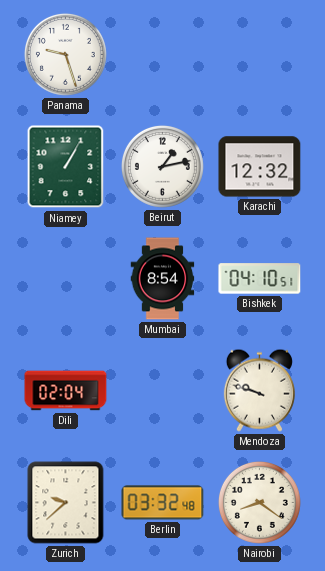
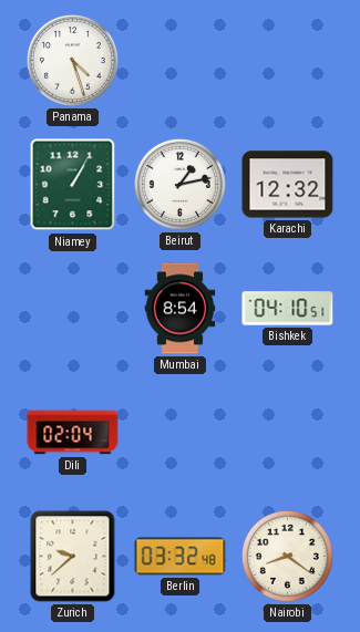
Panama: 9:27 -> 4:27
Mendoza: 9:48 -> none
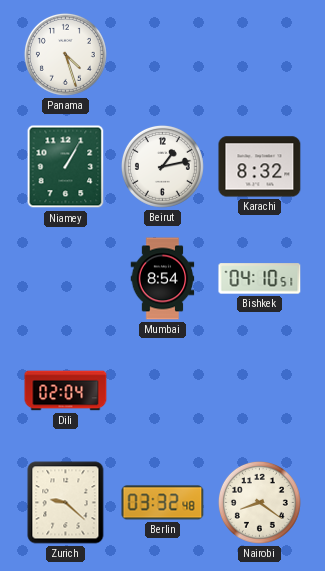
Karachi: 12:32 -> 8:32
Zurich: 9:38 -> 9:22
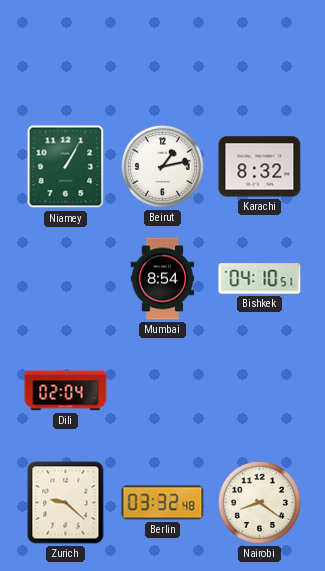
Panama: 4:27 -> none
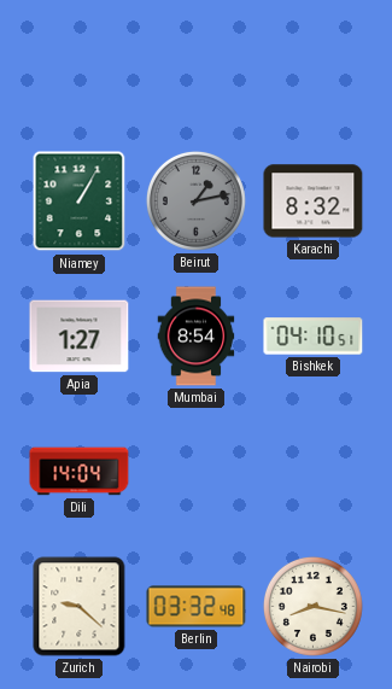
Beirut dial: white -> grey
Apia: none -> 1:27
Dili: 02:04 -> 14:04
Nairobi: 8:21 -> 8:17
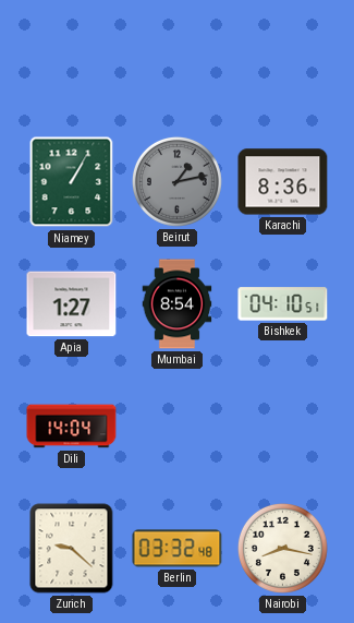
Karachi: 8:32 -> 8:36
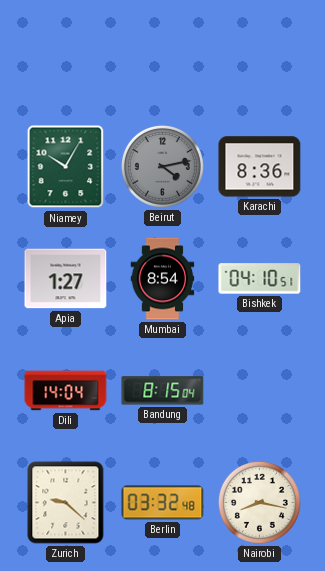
Niamey: 1:05 -> 10:05
Beirut: 1:13 -> 4:13
Bandung: none -> 8:15
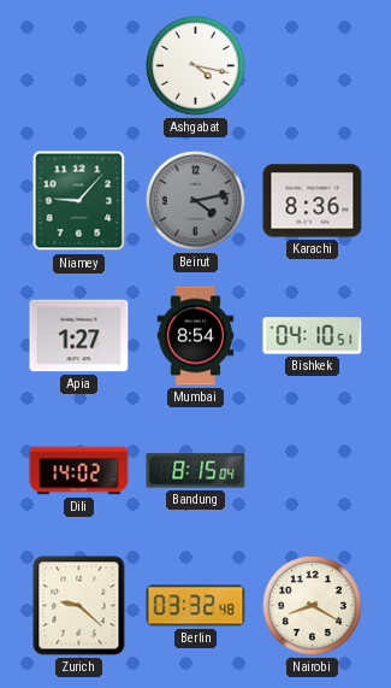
Ashgabat: none -> 4:17
Niamey: 10:05 -> 9:07
Dili: 14:04 -> 14:02
Nairobi: 8:17 -> 8:20
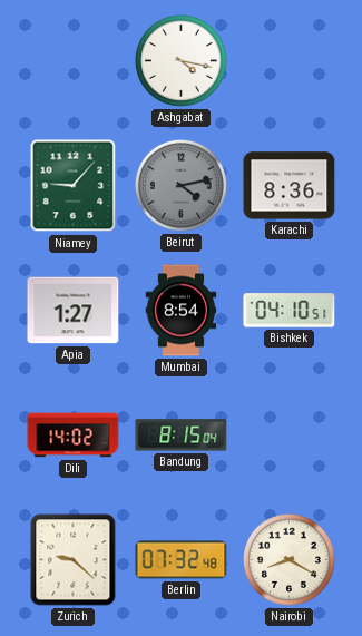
Berlin: 03:32 -> 07:32
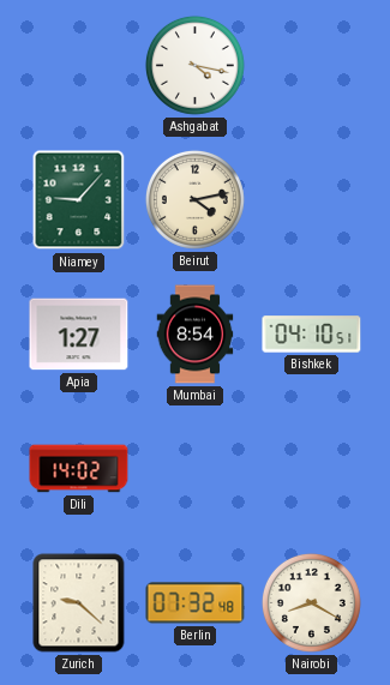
Beirut dial: grey -> cream
Karachi: 8:36 -> none
Bandung: 8:15 -> none
